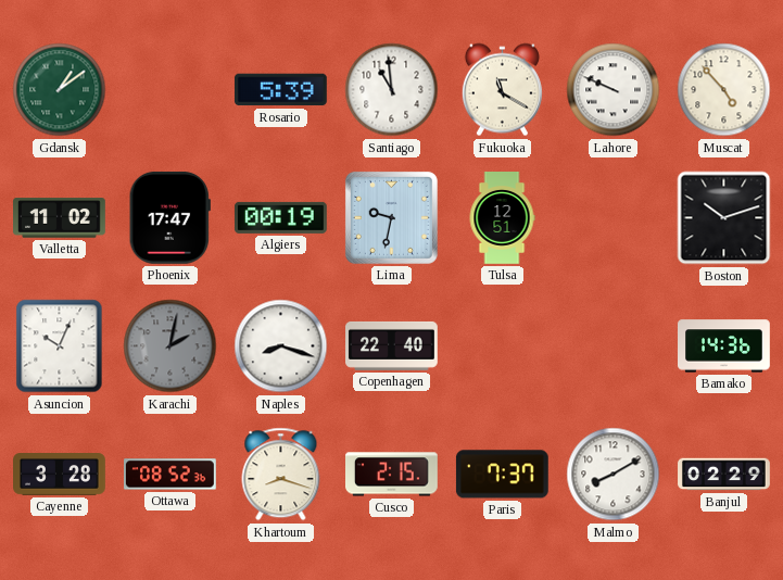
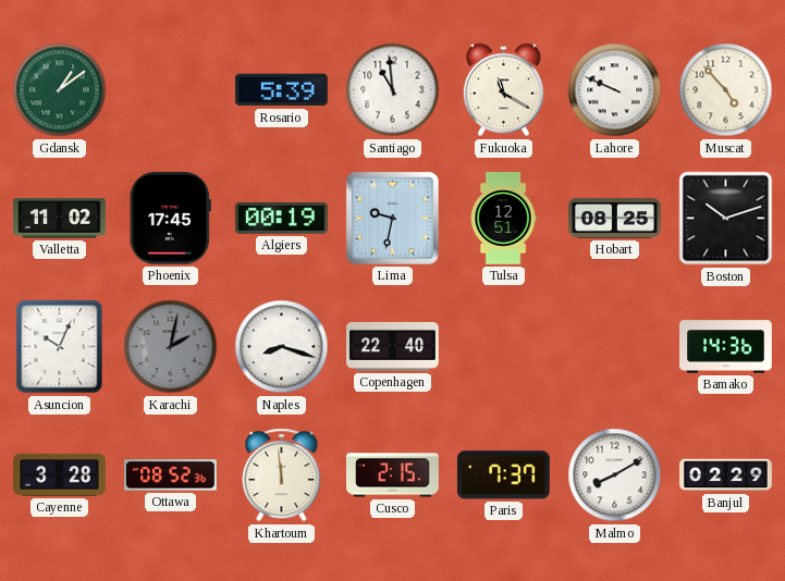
Phoenix: 17:47 -> 17:45
Hobart: none -> 08:25
Khartoum: 8:18 -> 11:59
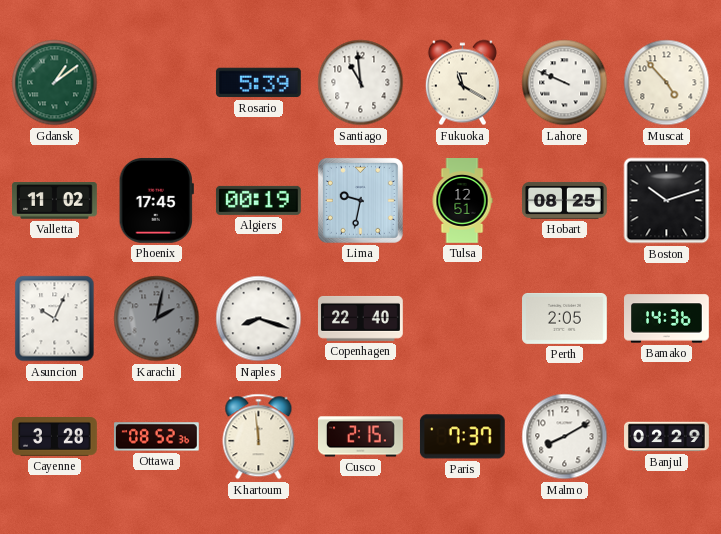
Perth: none -> 2:05
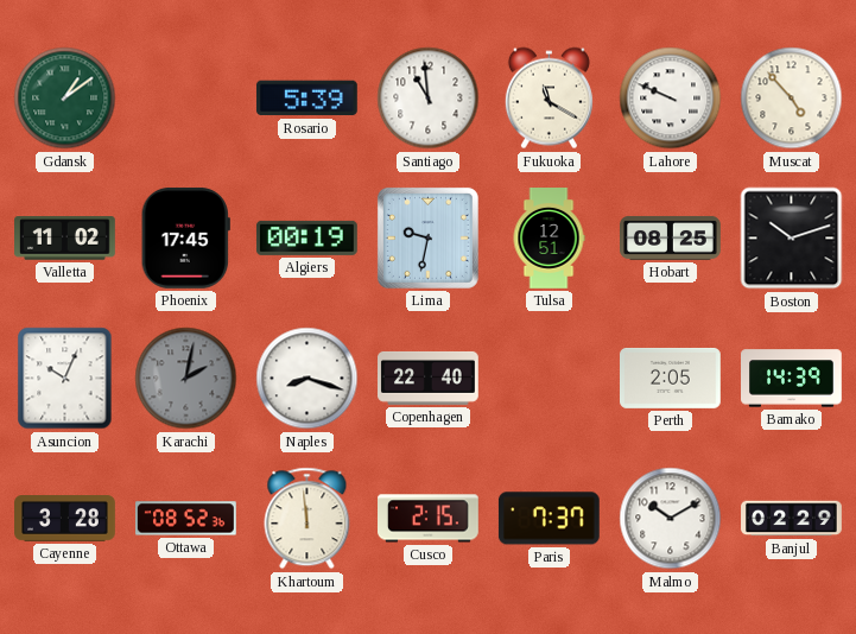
Bamako: 14:36 -> 14:39
Malmo: 8:10 -> 10:10
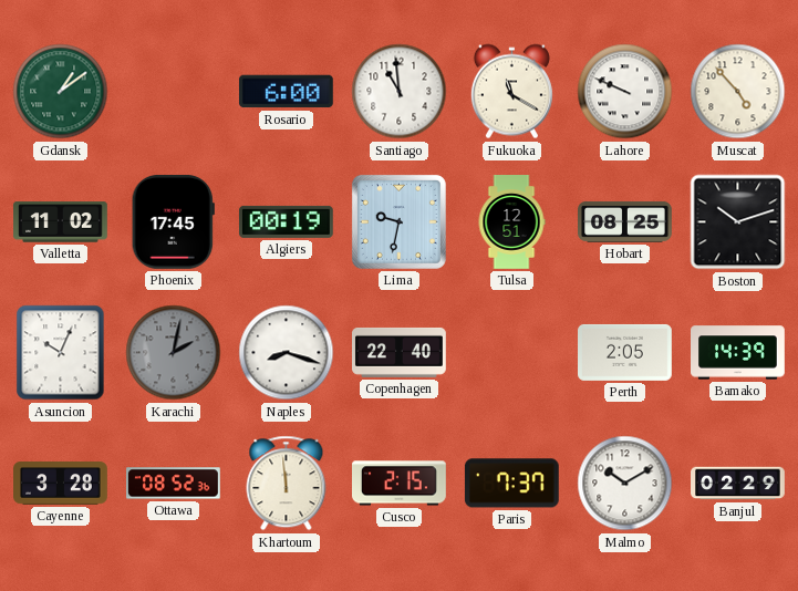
Rosario: 5:39 -> 6:00
